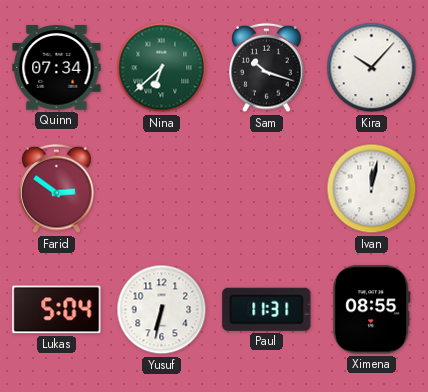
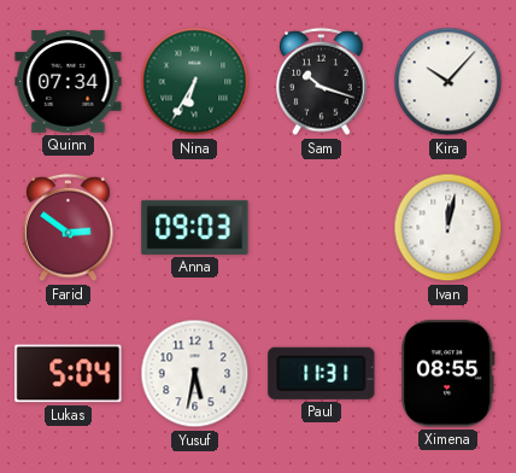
Nina: 6:38 -> 6:35
Anna: none -> 09:03
Yusuf: 6:32 -> 5:32
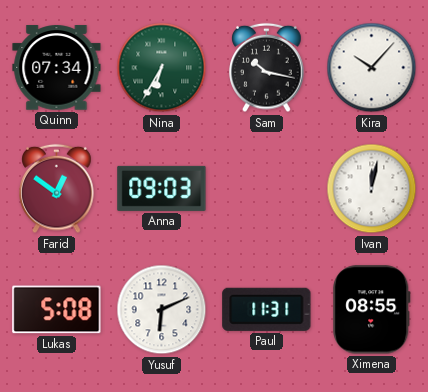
Sam: 10:18 -> 10:17
Farid: 2:51 -> 12:51
Lukas: 5:04 -> 5:08
Yusuf: 5:32 -> 6:11
